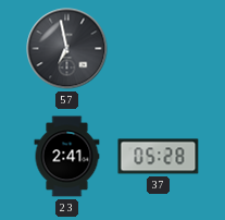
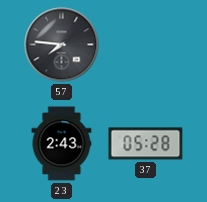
57: 6:58 -> 7:46
23: 2:41 -> 2:43
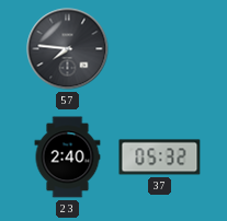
23: 2:43 -> 2:40
37: 05:28 -> 05:32
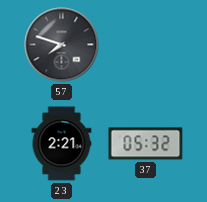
57: 7:46 -> 7:48
23: 2:40 -> 2:21
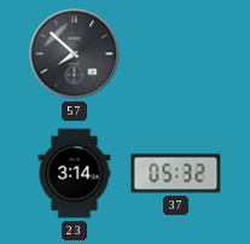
57: 7:48 -> 7:52
23: 2:21 -> 3:14
